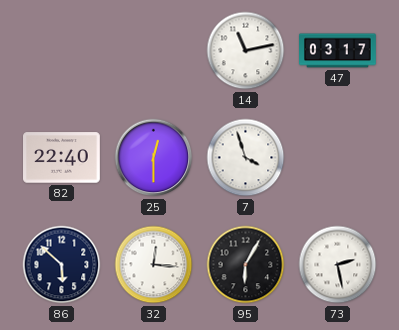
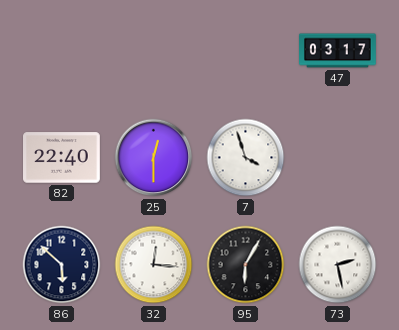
14: 11:13 -> none
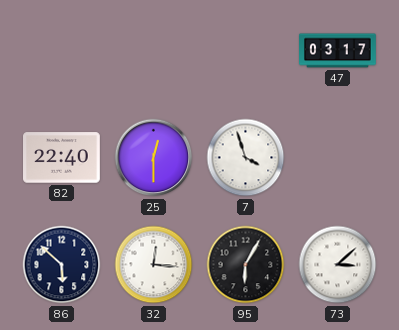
73: 2:28 -> 3:08
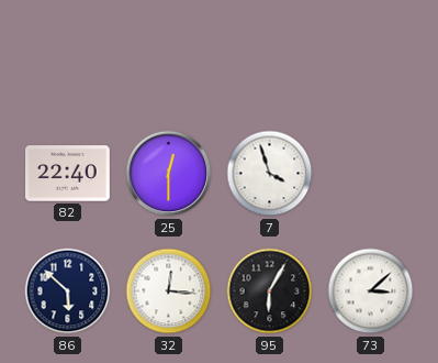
47: 03:17 -> none
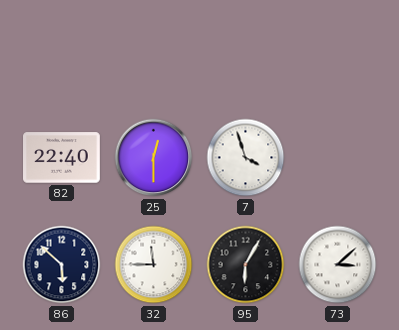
32: 12:16 -> 11:45
